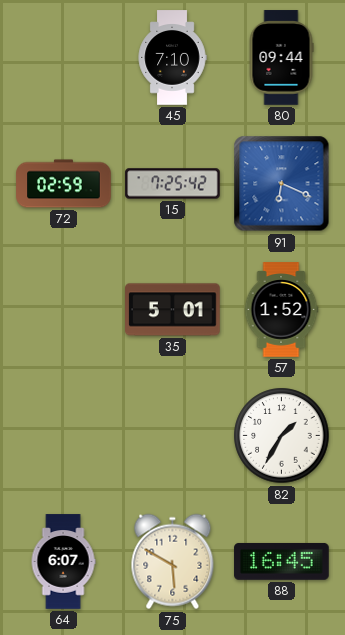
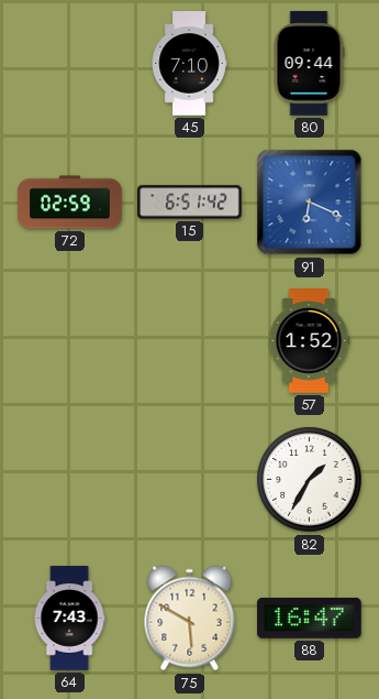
15: 7:25 -> 6:51
35: 5:01 -> none
64: 6:07 -> 7:43
88: 16:45 -> 16:47
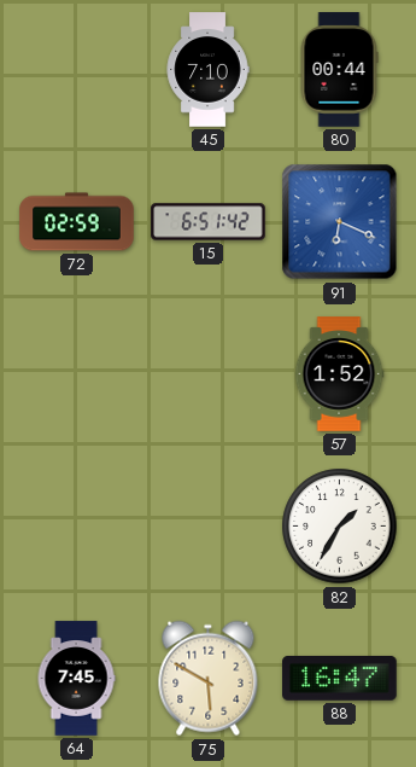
80: 09:44 -> 00:44
64: 7:43 -> 7:45
